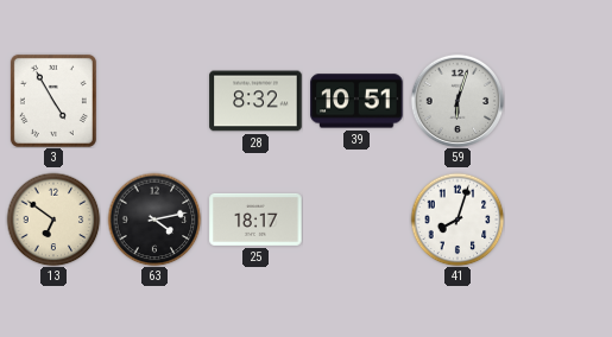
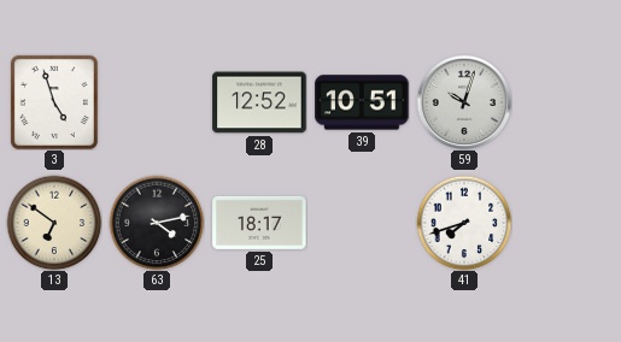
3: 4:55 -> 4:57
28: 8:32 -> 12:52
59: 6:03 -> 10:03
41: 8:03 -> 7:42
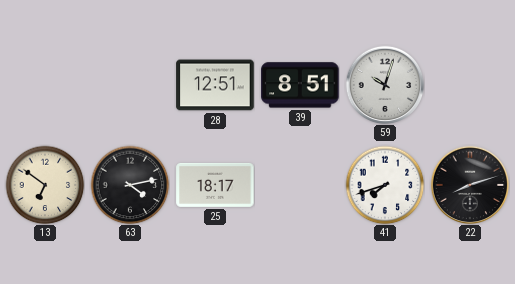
3: 4:57 -> none
28: 12:52 -> 12:51
39: 10:51 -> 8:51
22: none -> 8:12
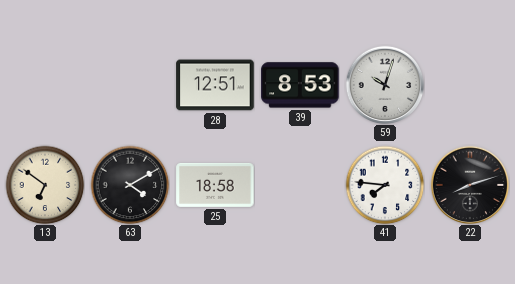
39: 8:51 -> 8:53
63: 4:13 -> 4:10
25: 18:17 -> 18:58
41: 7:42 -> 7:46
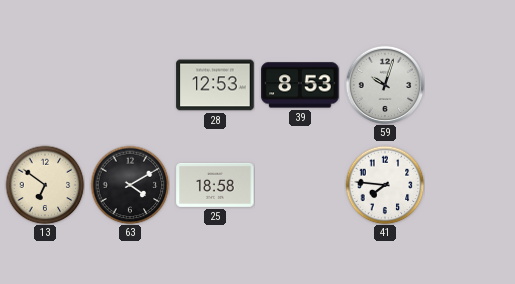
28: 12:51 -> 12:53
22: 8:12 -> none
